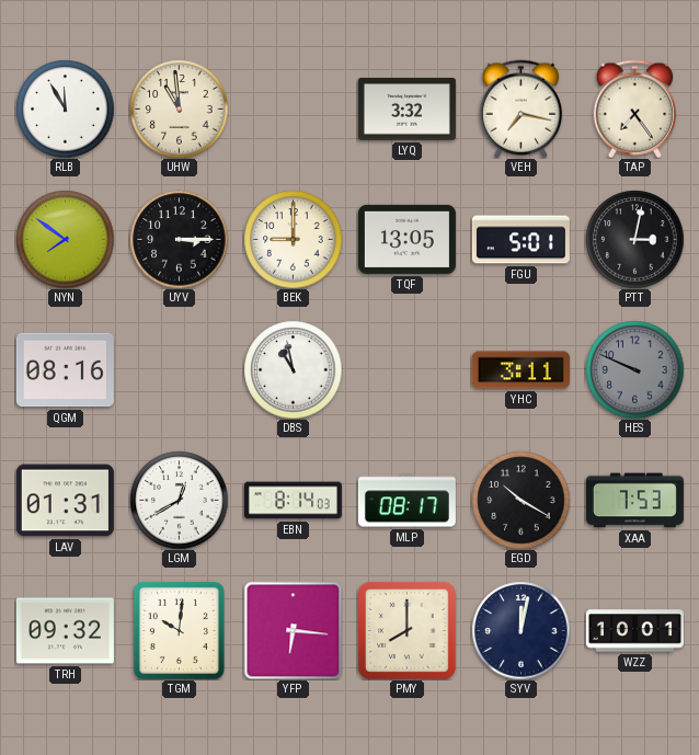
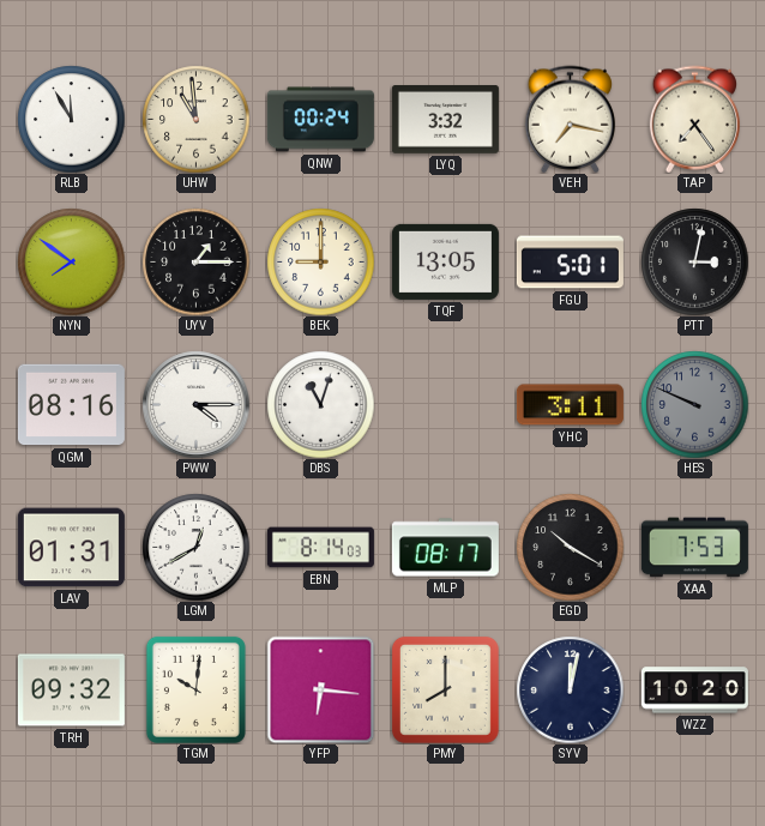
QNW: none -> 00:24
UYV: 3:15 -> 1:15
PWW: none -> 4:15
DBS: 10:58 -> 11:03
WZZ: 10:01 -> 10:20
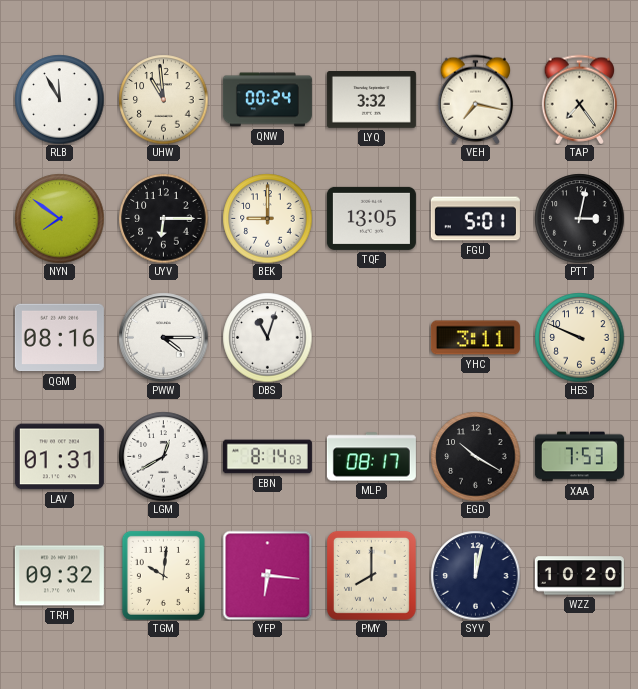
UYV: 1:15 -> 6:15
HES dial: grey -> cream
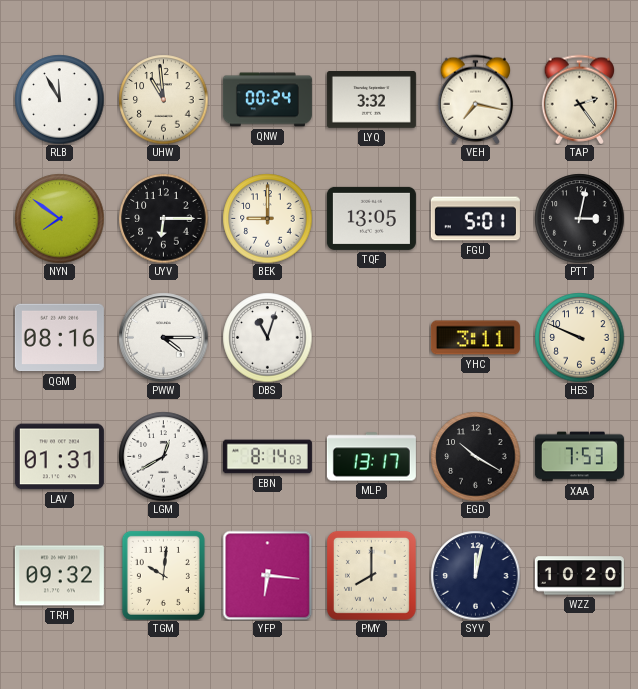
TAP: 7:24 -> 2:24
MLP: 08:17 -> 13:17
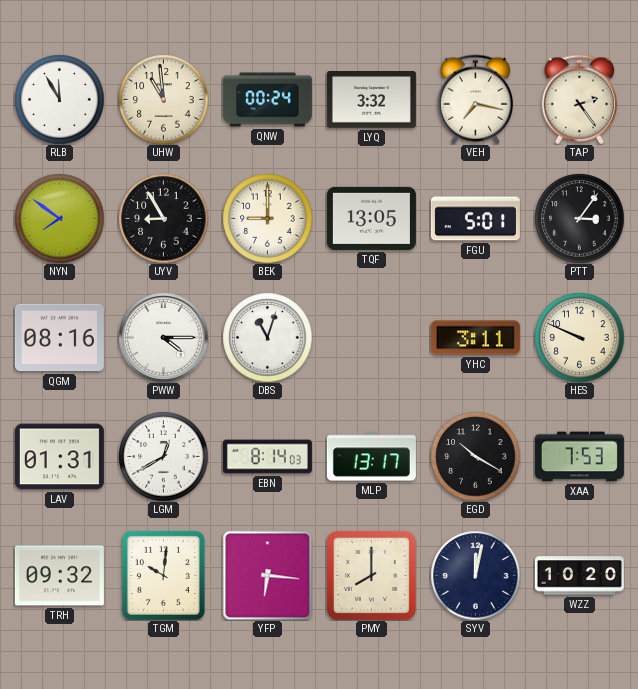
UYV: 6:15 -> 8:55
PTT: 3:02 -> 3:06
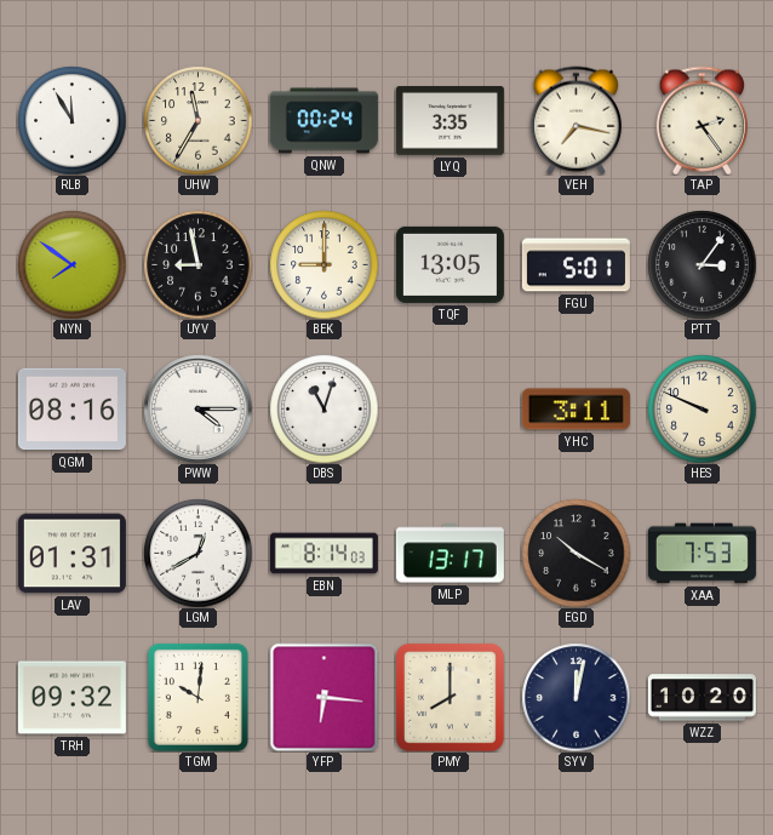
UHW: 10:59 -> 11:35
LYQ: 3:32 -> 3:35
UYV: 8:55 -> 8:58
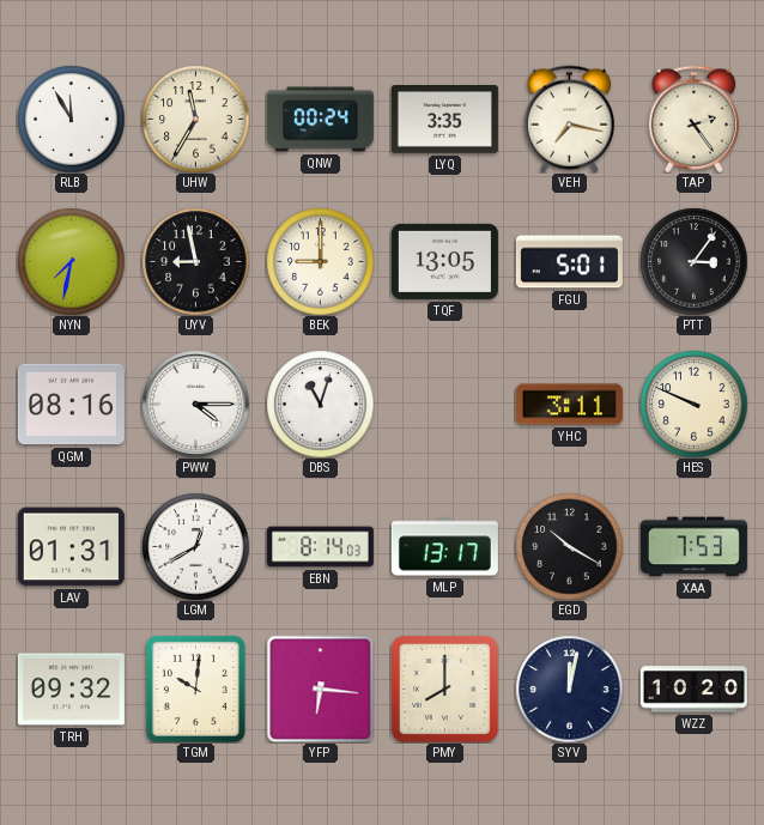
NYN: 7:51 -> 7:32
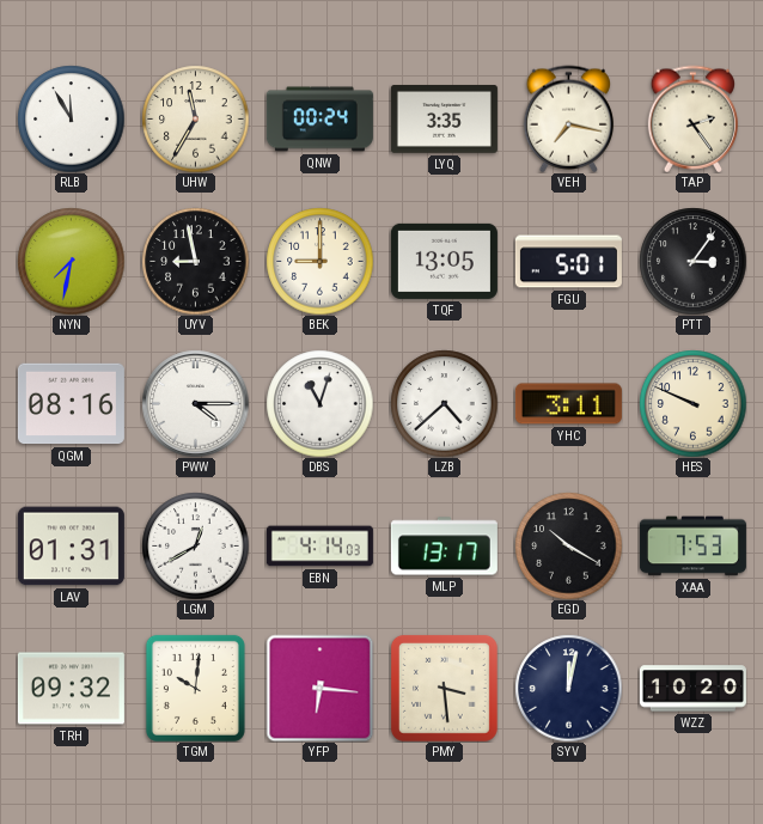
LZB: none -> 4:38
EBN: 8:14 -> 4:14
PMY: 8:00 -> 3:29
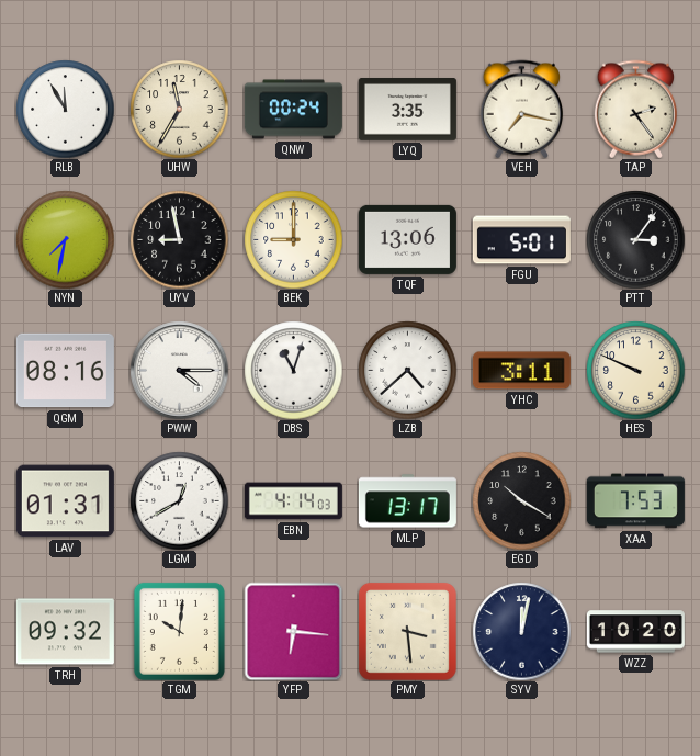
TQF: 13:05 -> 13:06
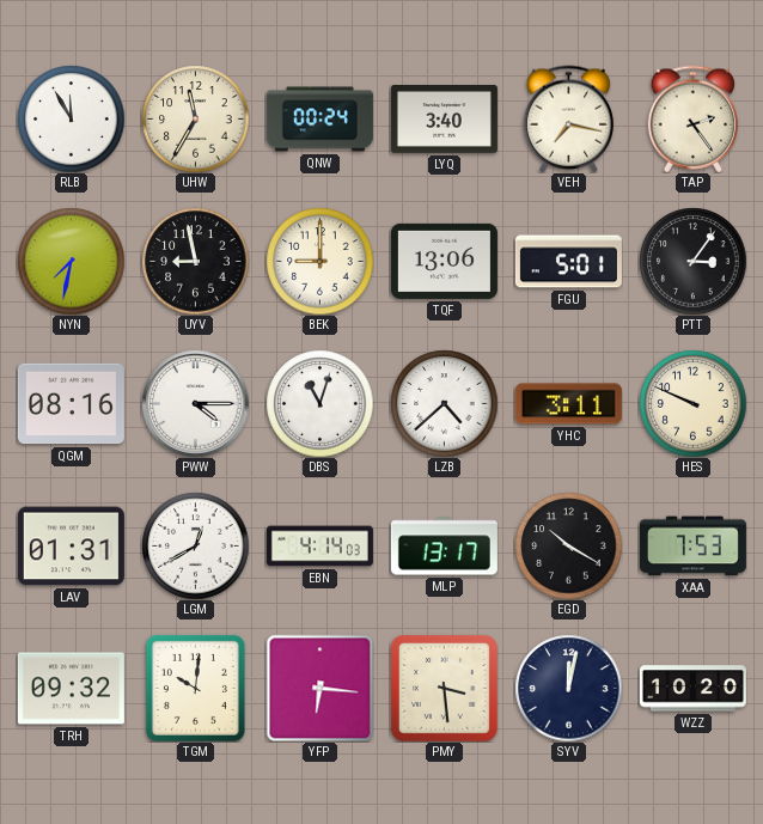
LYQ: 3:35 -> 3:40
